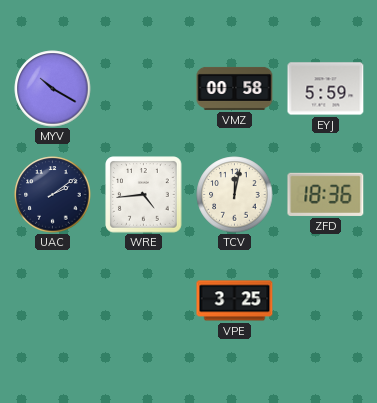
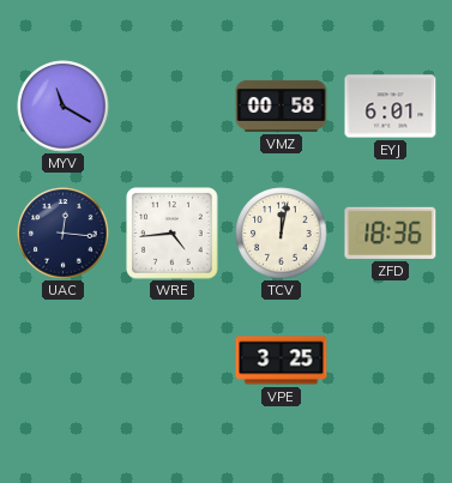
MYV: 10:20 -> 11:20
EYJ: 5:59 -> 6:01
UAC: 2:09 -> 12:16
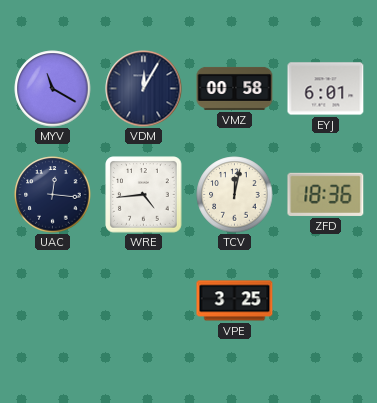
VDM: none -> 12:05
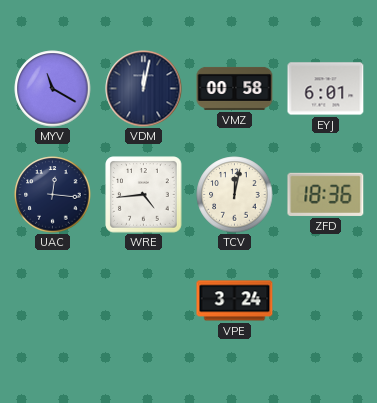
VDM: 12:05 -> 12:02
VPE: 3:25 -> 3:24
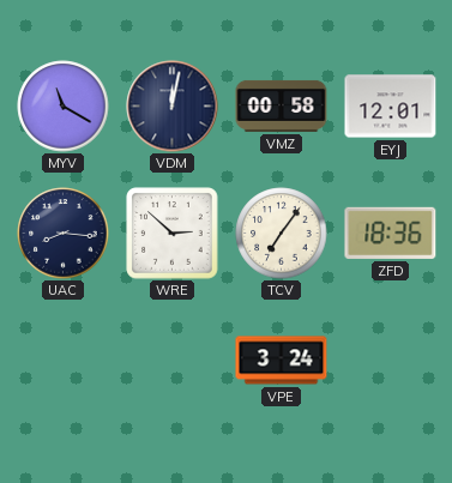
EYJ: 6:01 -> 12:01
UAC: 12:16 -> 8:16
WRE: 4:44 -> 2:52
TCV: 12:02 -> 7:06
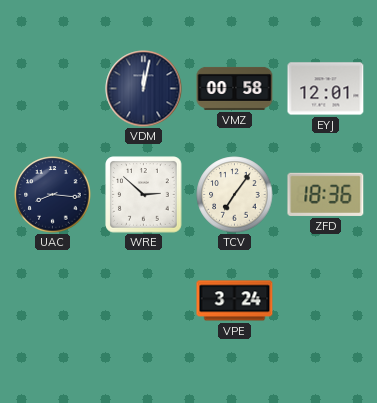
MYV: 11:20 -> none
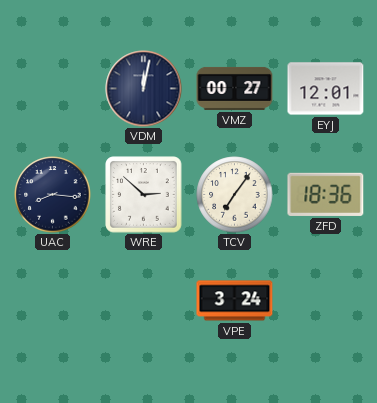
VMZ: 00:58 -> 00:27
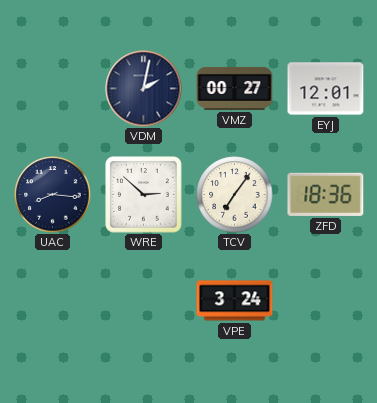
VDM: 12:02 -> 2:02
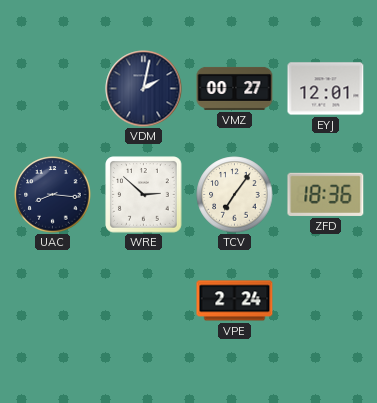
VPE: 3:24 -> 2:24
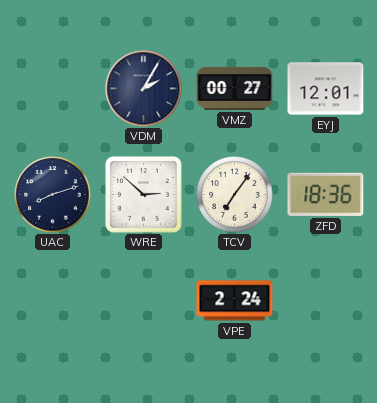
VDM: 2:02 -> 2:05
UAC: 8:16 -> 8:12
